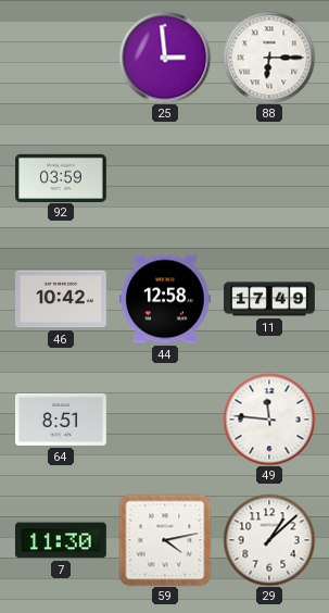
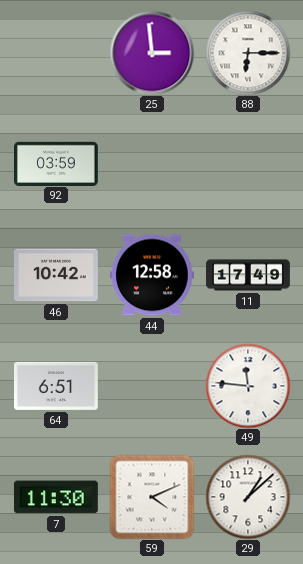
64: 8:51 -> 6:51
59: 4:13 -> 4:11
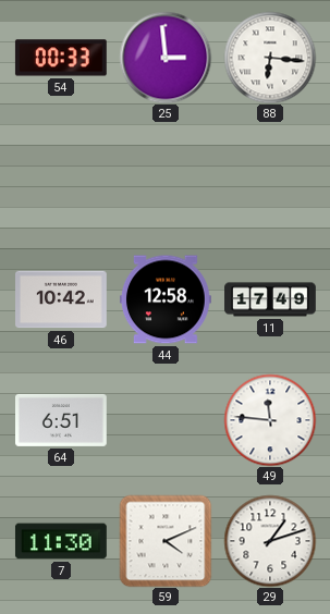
54: none -> 00:33
88: 6:15 -> 6:16
92: 03:59 -> none
29: 1:08 -> 1:12
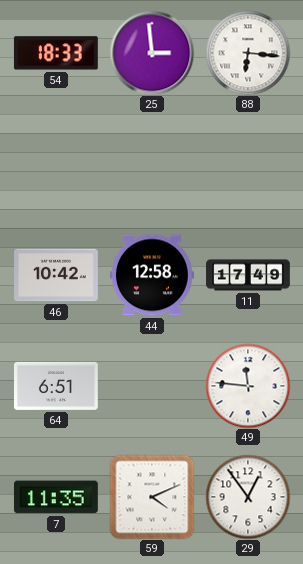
54: 00:33 -> 18:33
7: 11:30 -> 11:35
29: 1:12 -> 12:54
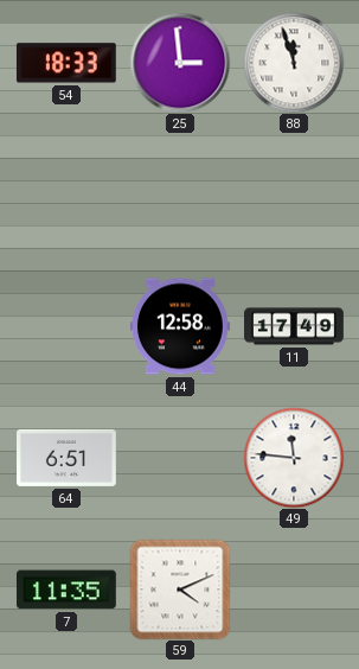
88: 6:16 -> 11:57
46: 10:42 -> none
29: 12:54 -> none
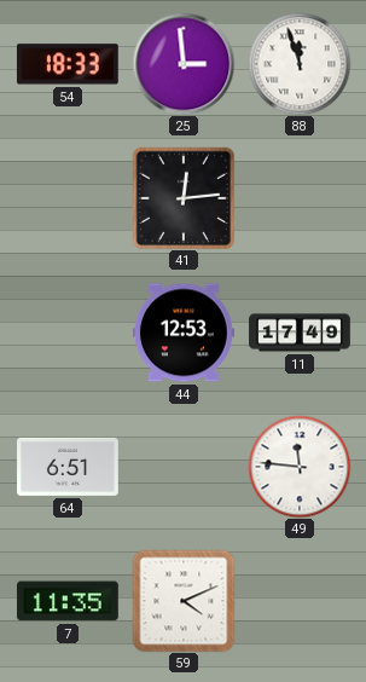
41: none -> 12:14
44: 12:58 -> 12:53
